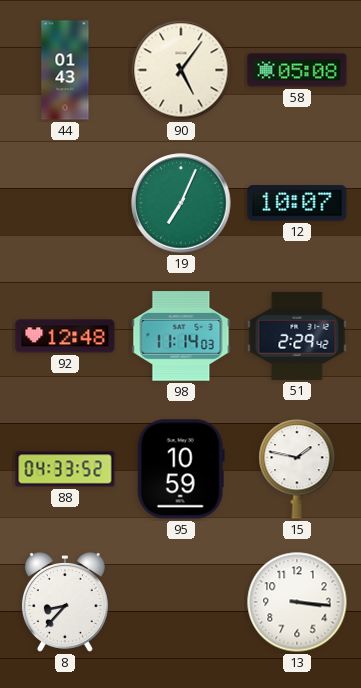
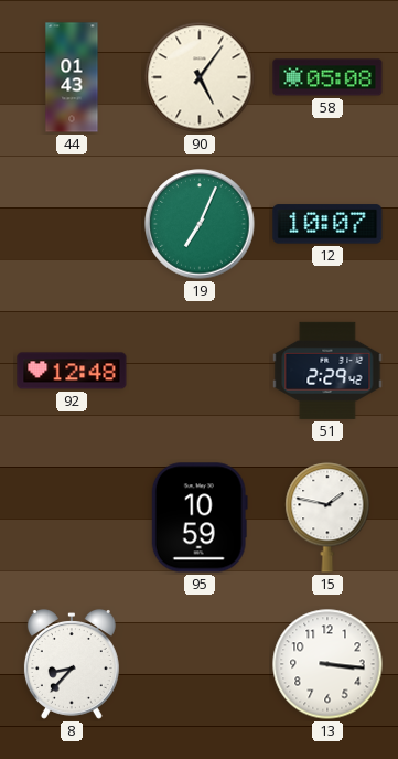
98: 11:14 -> none
88: 04:33 -> none
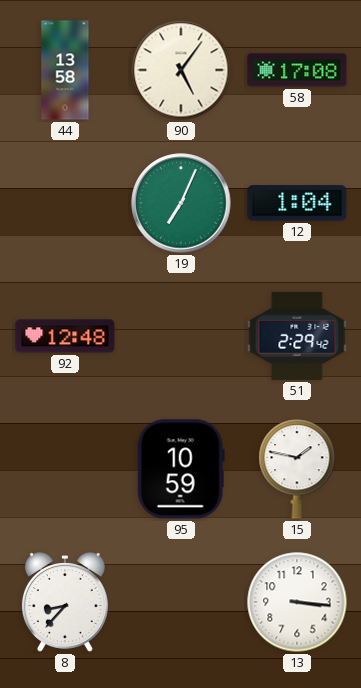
44: 01:43 -> 13:58
58: 05:08 -> 17:08
12: 10:07 -> 1:04
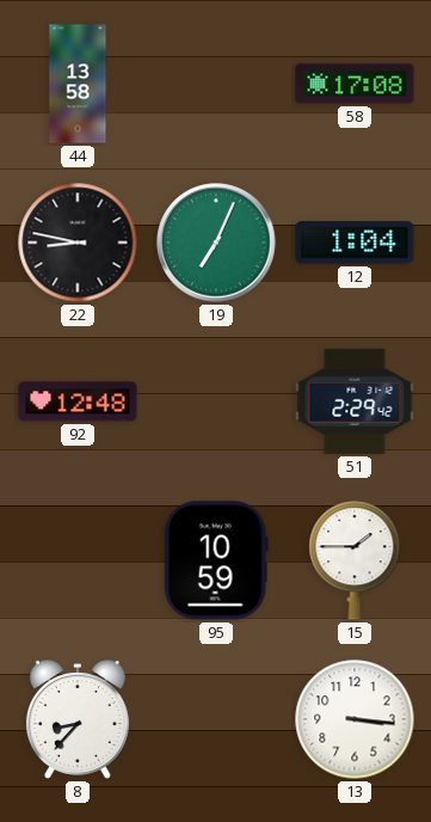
90: 5:06 -> none
22: none -> 8:47
15: 1:47 -> 1:45
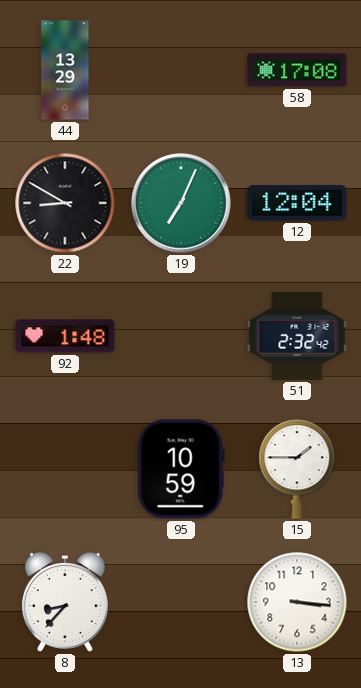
44: 13:58 -> 13:29
22: 8:47 -> 8:50
12: 1:04 -> 12:04
92: 12:48 -> 1:48
51: 2:29 -> 2:32
